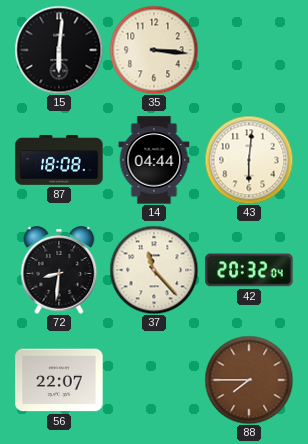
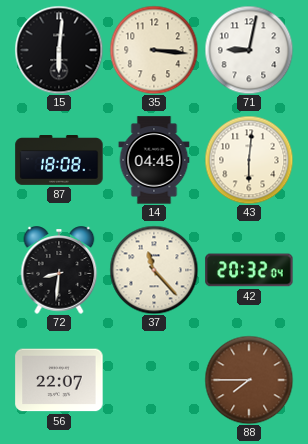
71: none -> 9:02
14: 04:44 -> 04:45
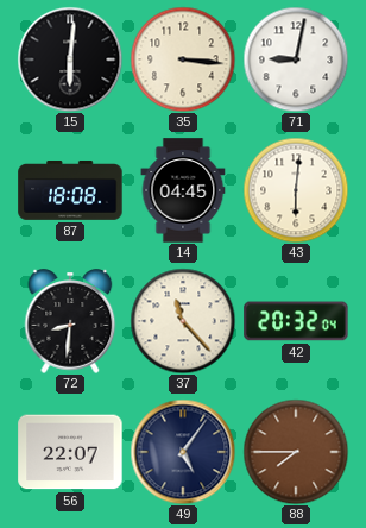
49: none -> 5:06
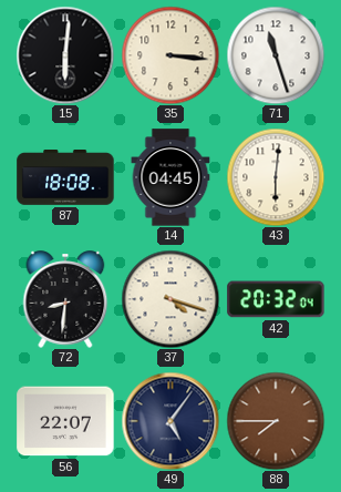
71: 9:02 -> 11:27
37: 11:23 -> 4:18
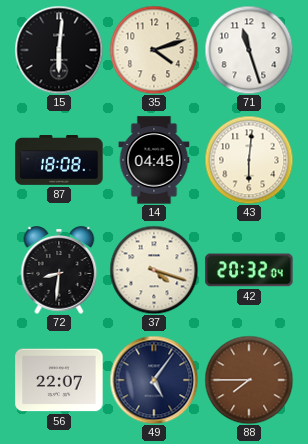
35: 3:16 -> 4:12
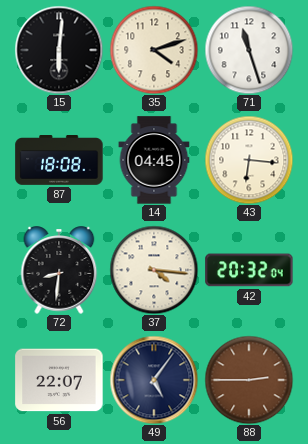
43: 6:01 -> 6:16
37: 4:18 -> 4:16
88: 7:45 -> 2:45
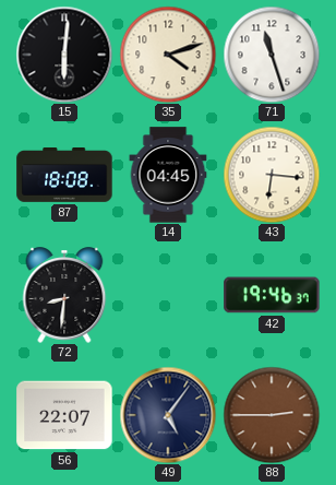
37: 4:16 -> none
42: 20:32 -> 19:46
